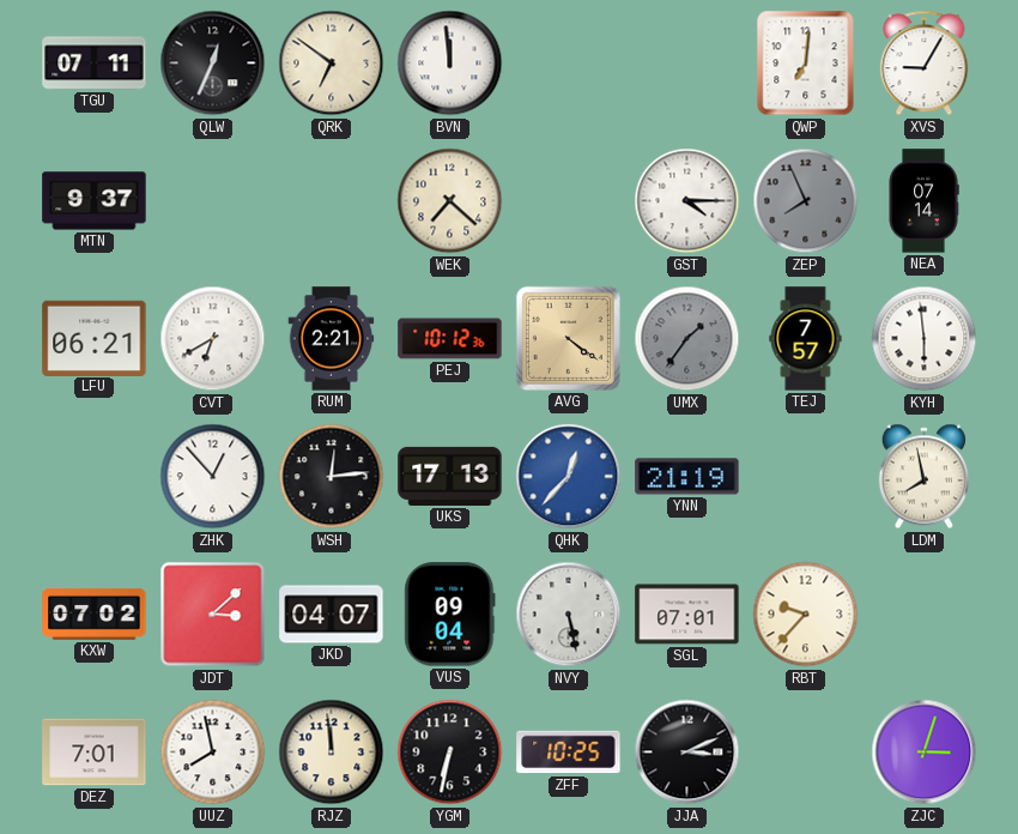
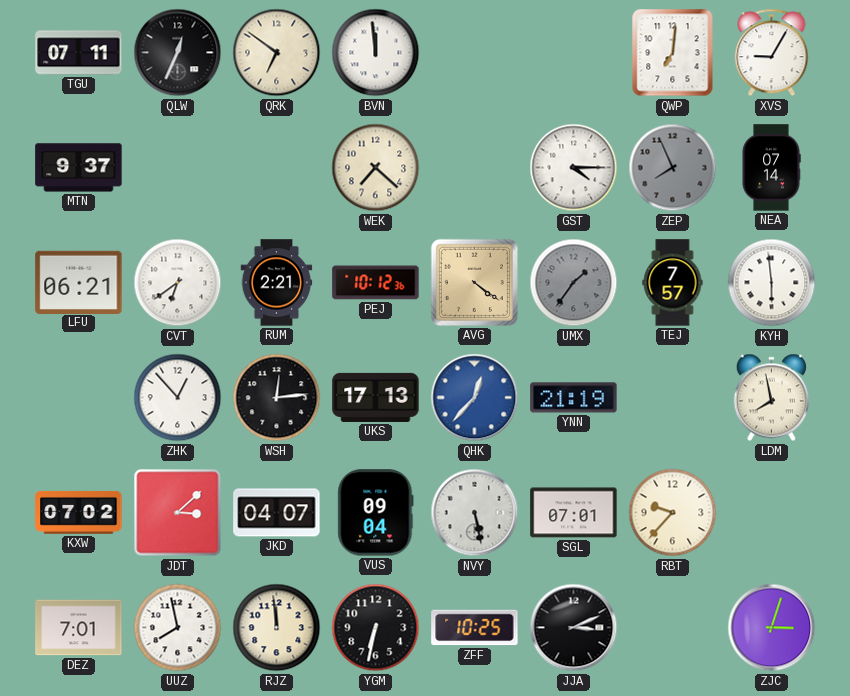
CVT: 6:40 -> 6:39
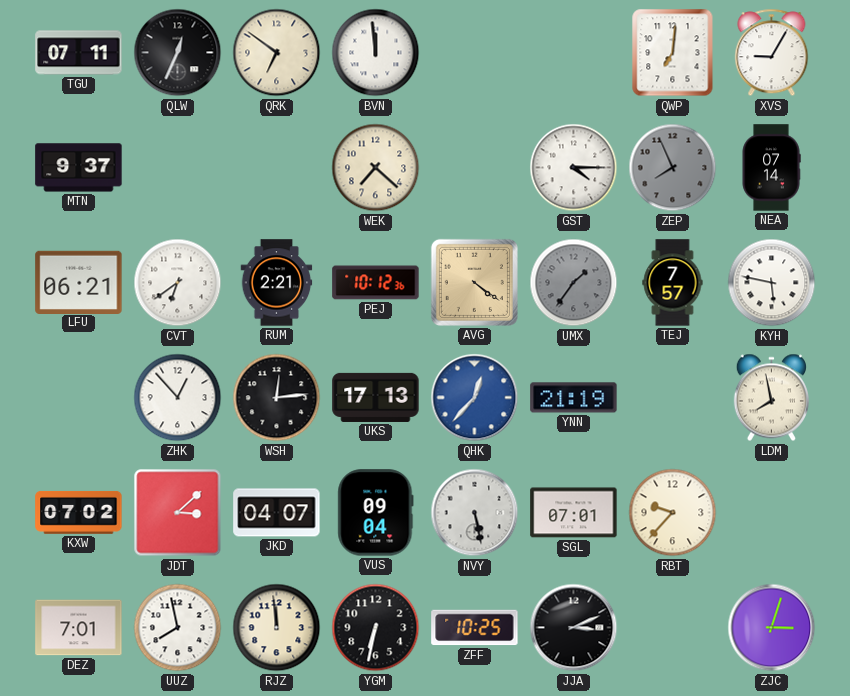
KYH: 5:59 -> 5:47
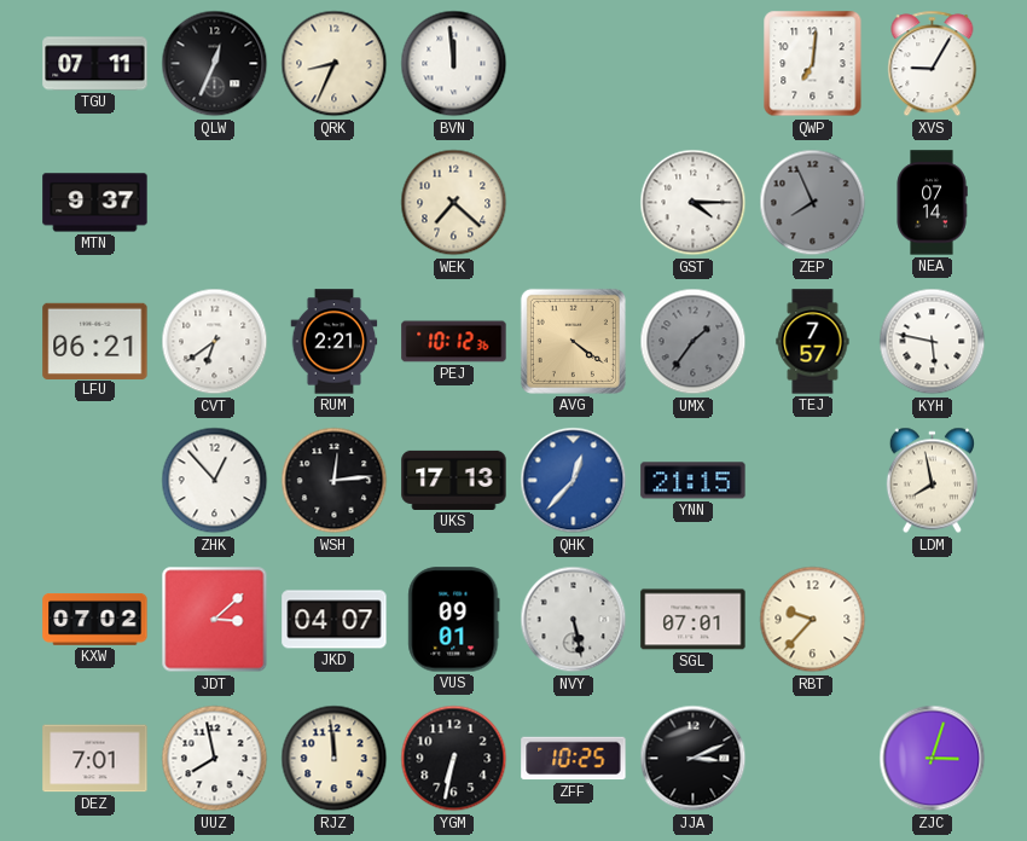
QRK: 6:51 -> 8:34
YNN: 21:19 -> 21:15
VUS: 09:04 -> 09:01
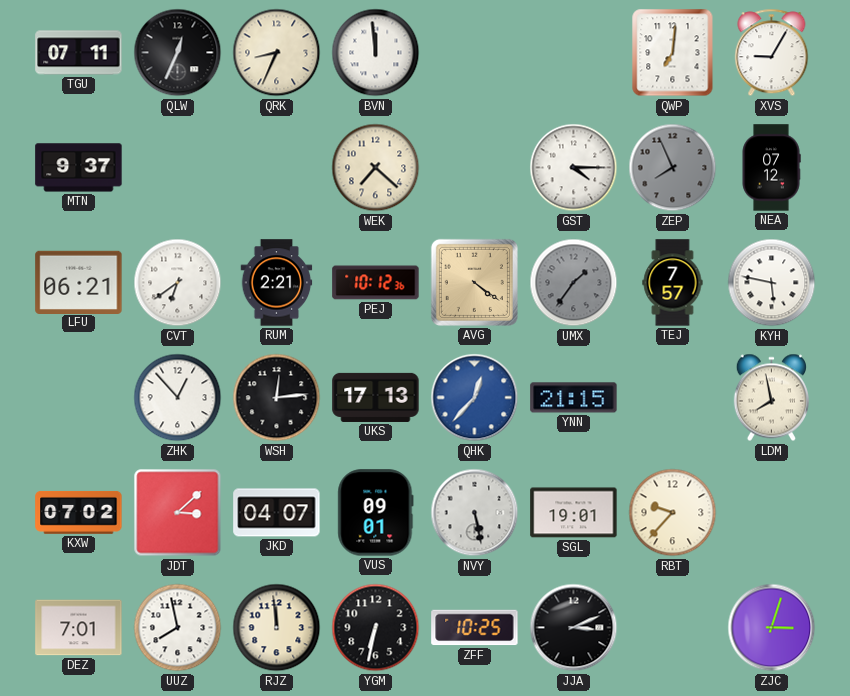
NEA: 07:14 -> 07:12
SGL: 07:01 -> 19:01
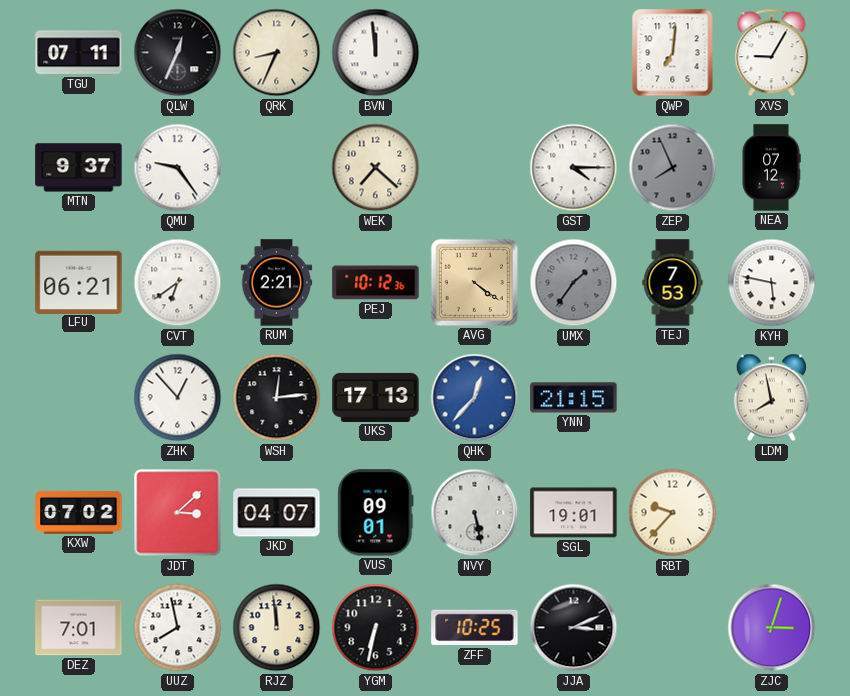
QMU: none -> 9:24
TEJ: 7:57 -> 7:53
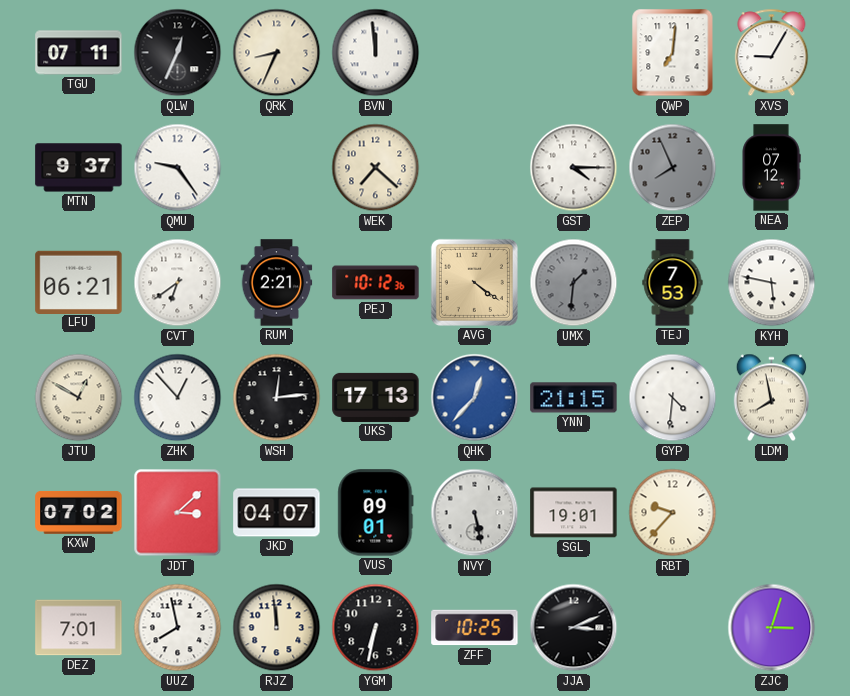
UMX: 1:36 -> 1:31
JTU: none -> 12:50
GYP: none -> 4:31
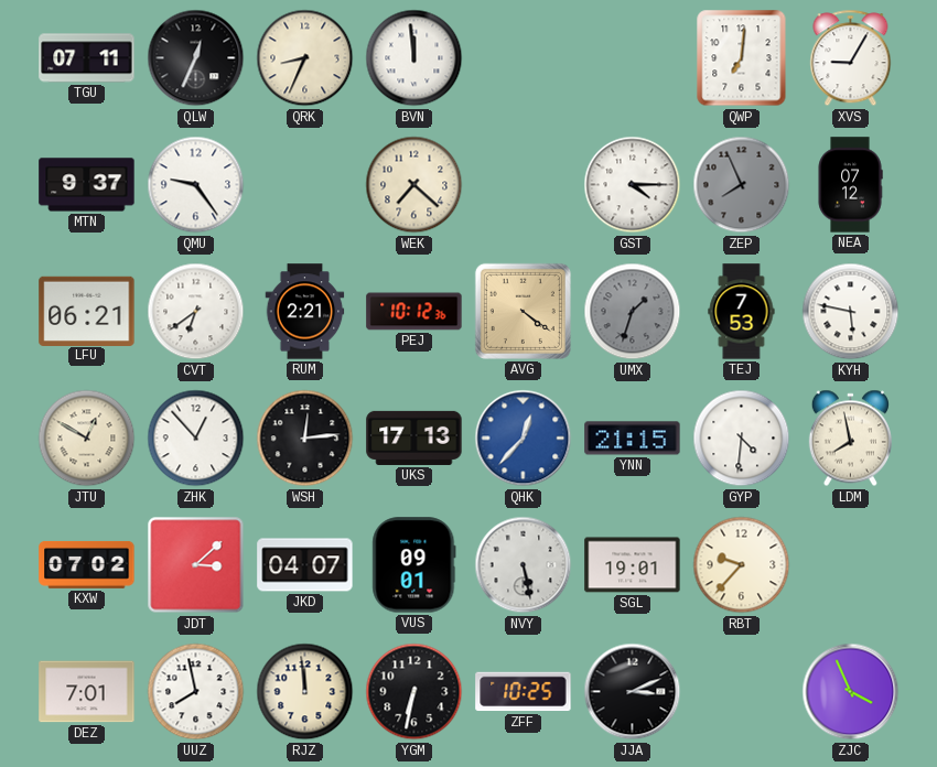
UMX: 1:31 -> 1:33
ZJC: 3:03 -> 3:56
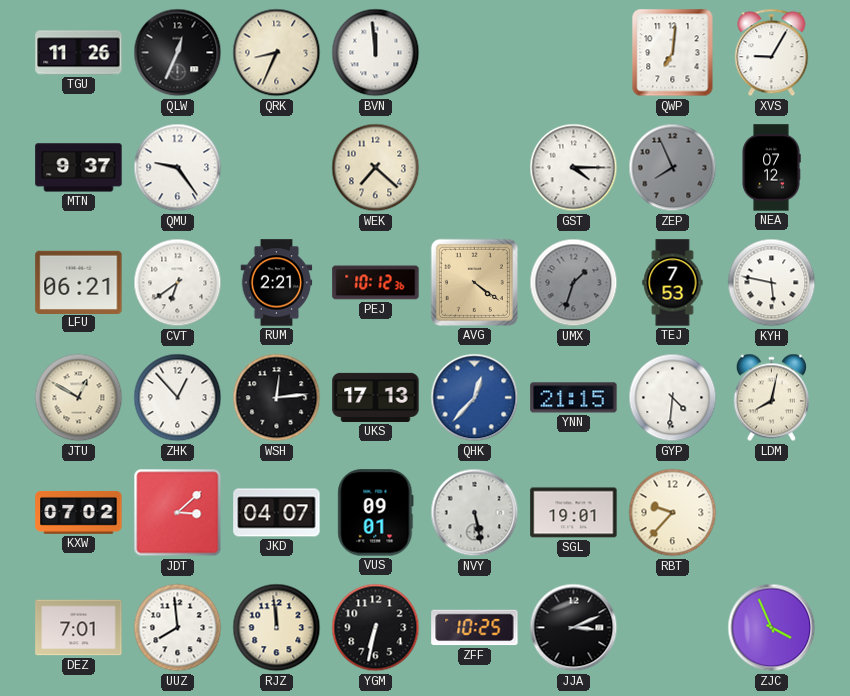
TGU: 07:11 -> 11:26
LDM: 7:58 -> 8:02
UUZ: 7:58 -> 7:59
